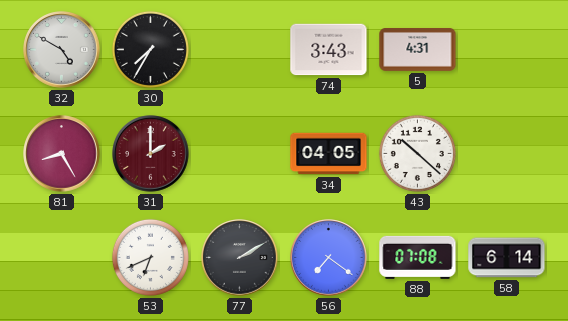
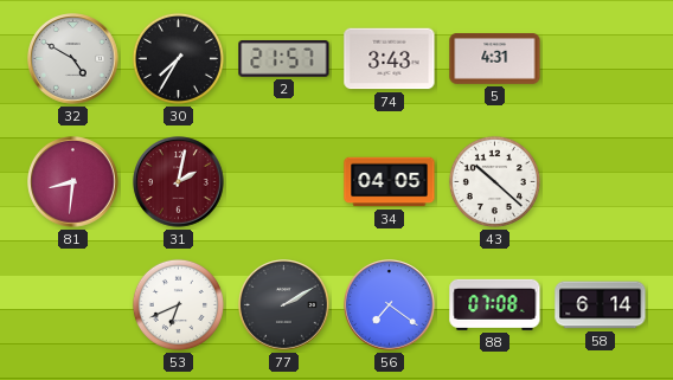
2: none -> 21:57
81: 8:25 -> 8:31
31: 2:00 -> 2:02
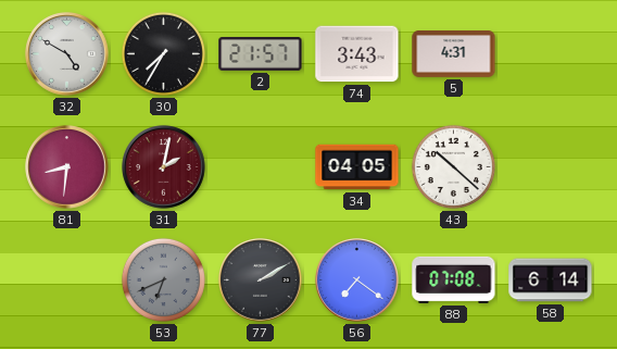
53 dial: white -> grey
